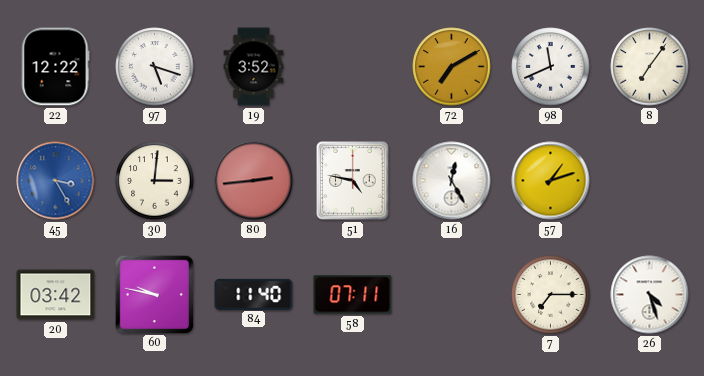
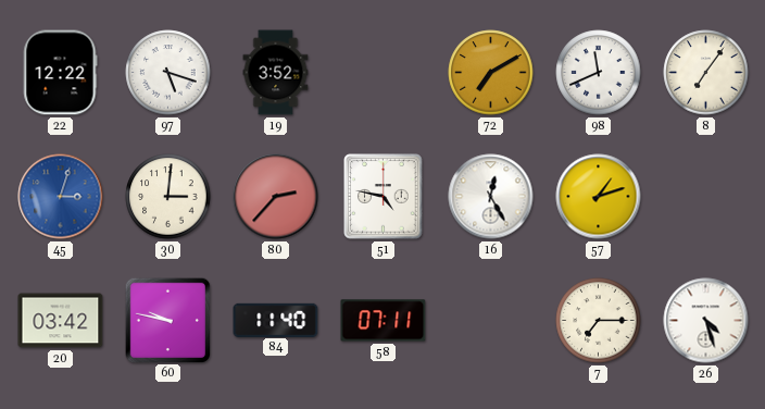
45: 3:25 -> 3:03
80: 2:44 -> 2:37
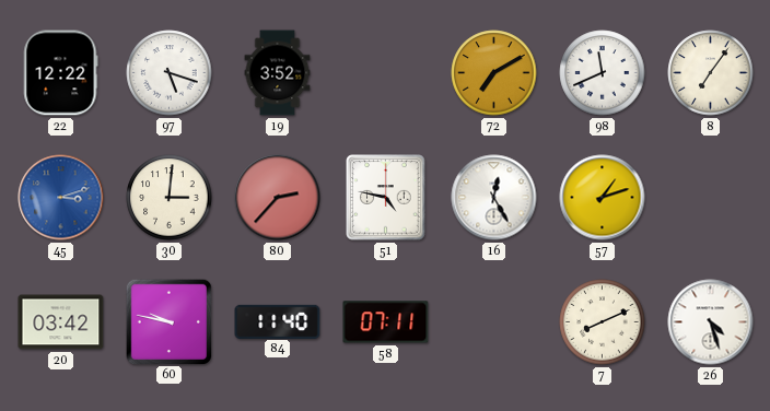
45: 3:03 -> 3:12
7: 7:15 -> 8:11
